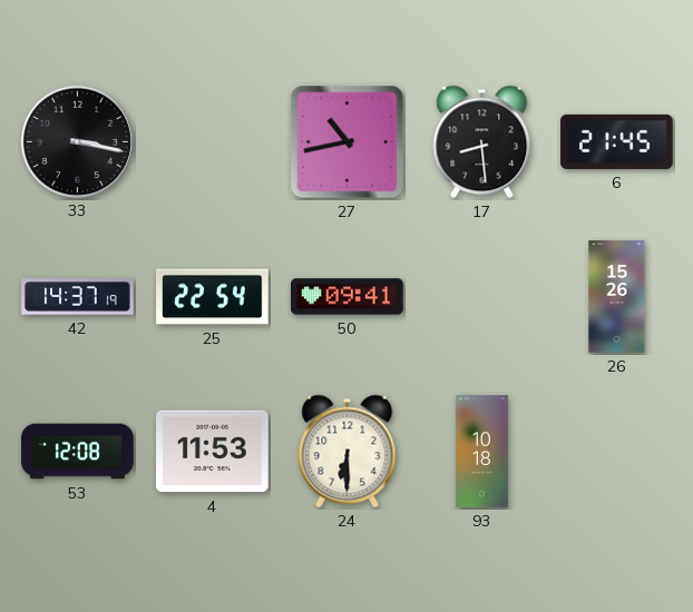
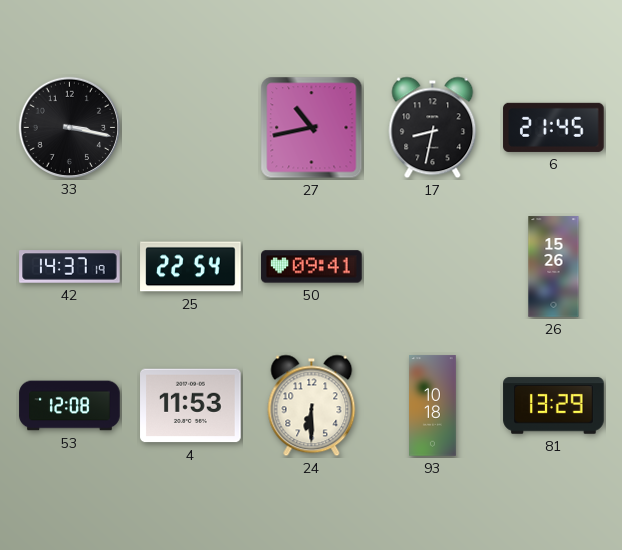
17: 8:29 -> 8:32
81: none -> 13:29
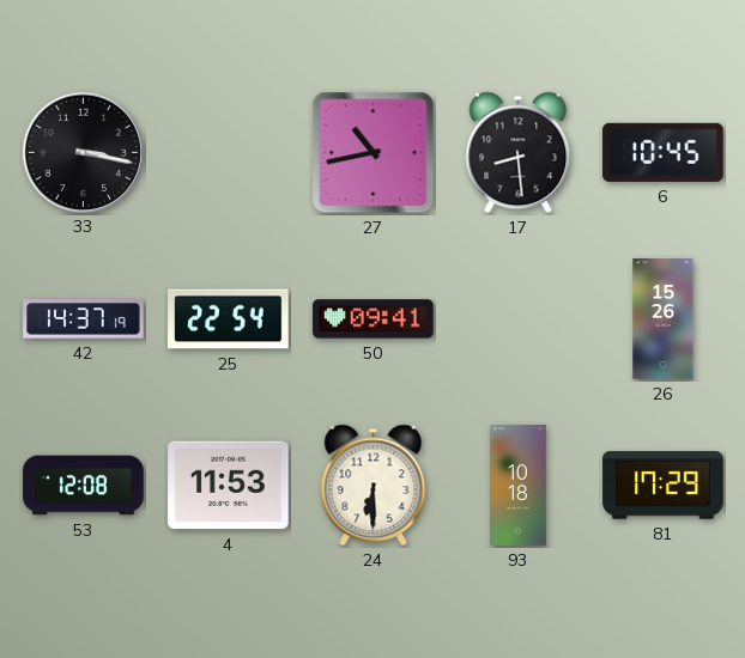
17: 8:32 -> 8:29
6: 21:45 -> 10:45
81: 13:29 -> 17:29
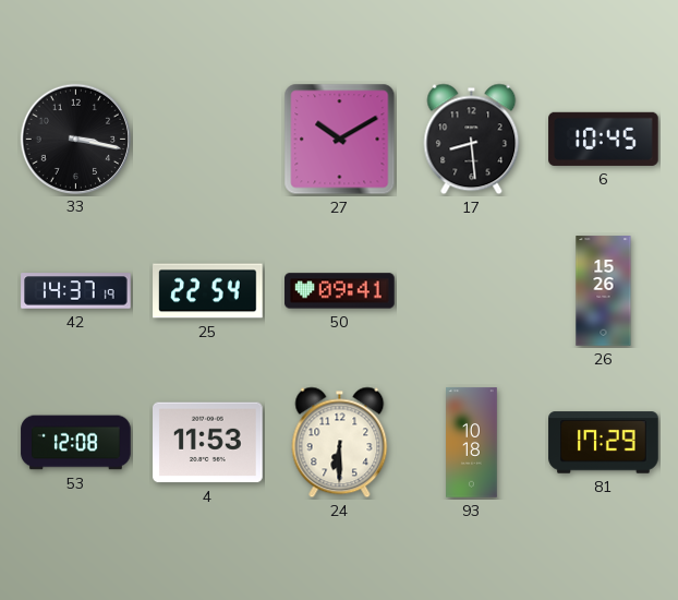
27: 10:43 -> 10:10
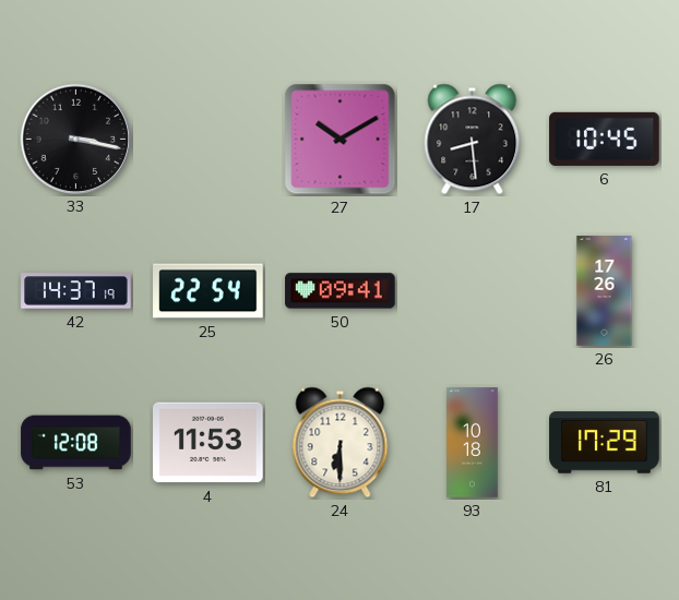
26: 15:26 -> 17:26
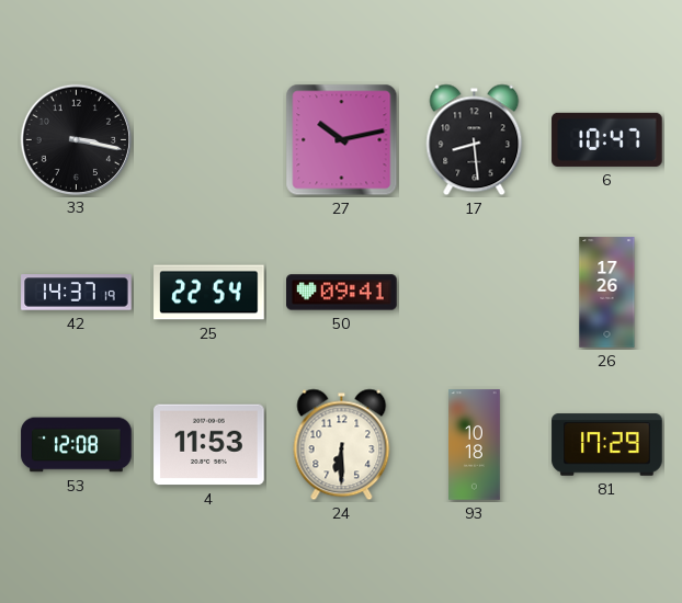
27: 10:10 -> 10:13
6: 10:45 -> 10:47
